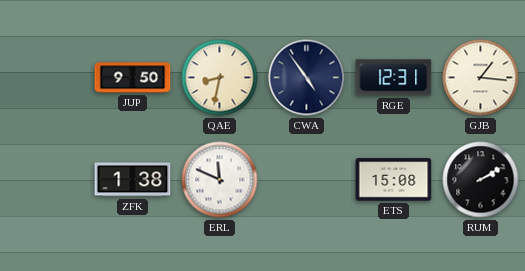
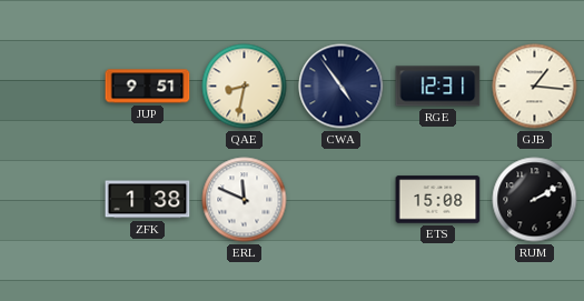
JUP: 9:50 -> 9:51
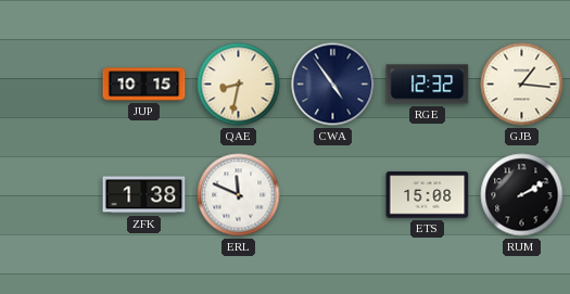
JUP: 9:51 -> 10:15
RGE: 12:31 -> 12:32
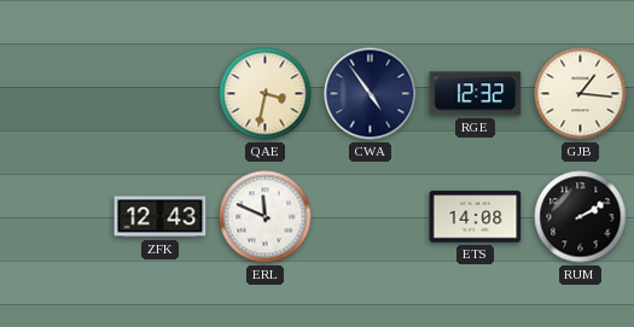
JUP: 10:15 -> none
QAE: 8:32 -> 3:32
ZFK: 1:38 -> 12:43
ETS: 15:08 -> 14:08
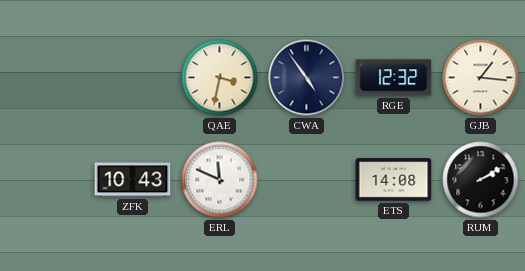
ZFK: 12:43 -> 10:43
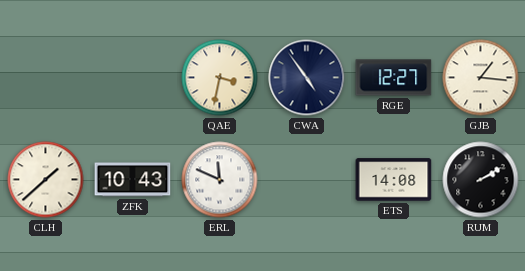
RGE: 12:32 -> 12:27
CLH: none -> 1:38
